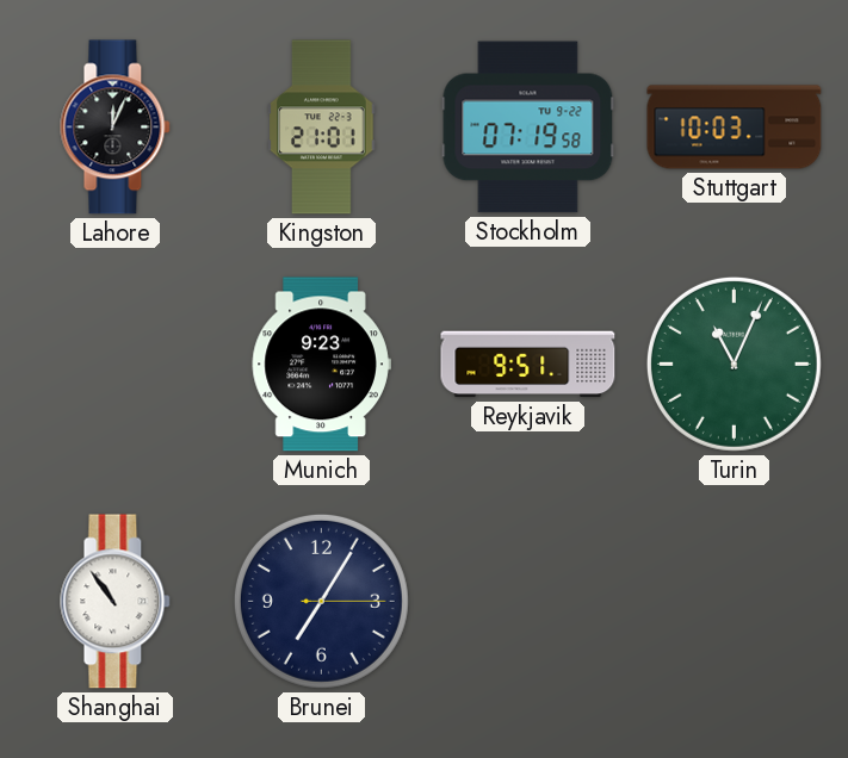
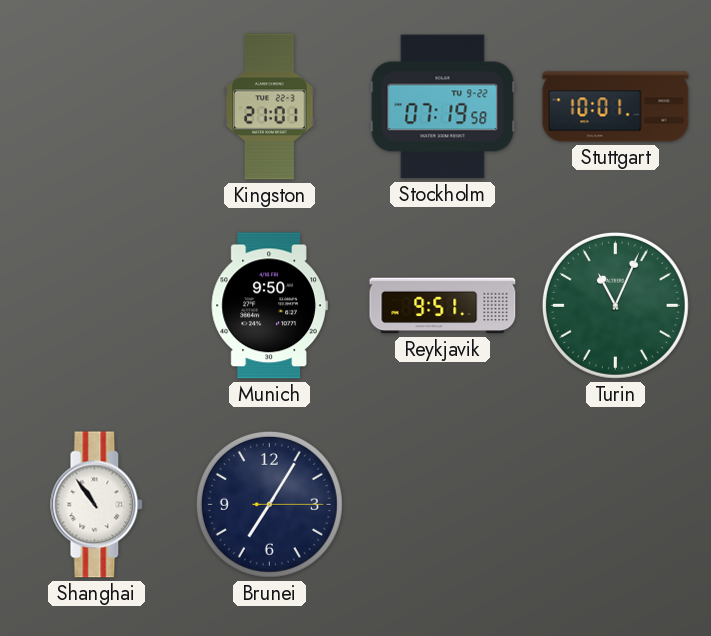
Lahore: 12:04 -> none
Stuttgart: 10:03 -> 10:01
Munich: 9:23 -> 9:50
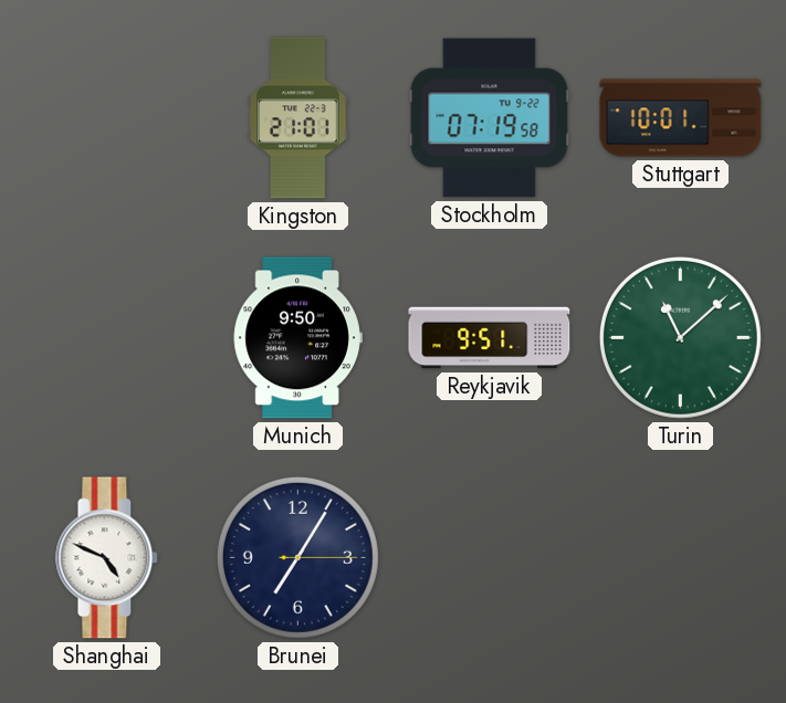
Turin: 11:04 -> 11:08
Shanghai: 10:54 -> 4:49
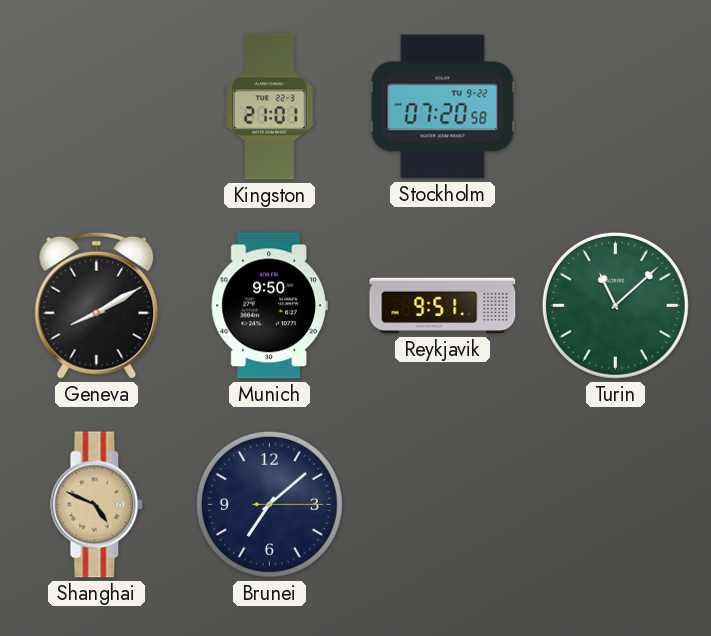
Stockholm: 07:19 -> 07:20
Stuttgart: 10:01 -> none
Geneva: none -> 8:10
Shanghai dial: white -> champagne
Brunei: 7:05 -> 7:08
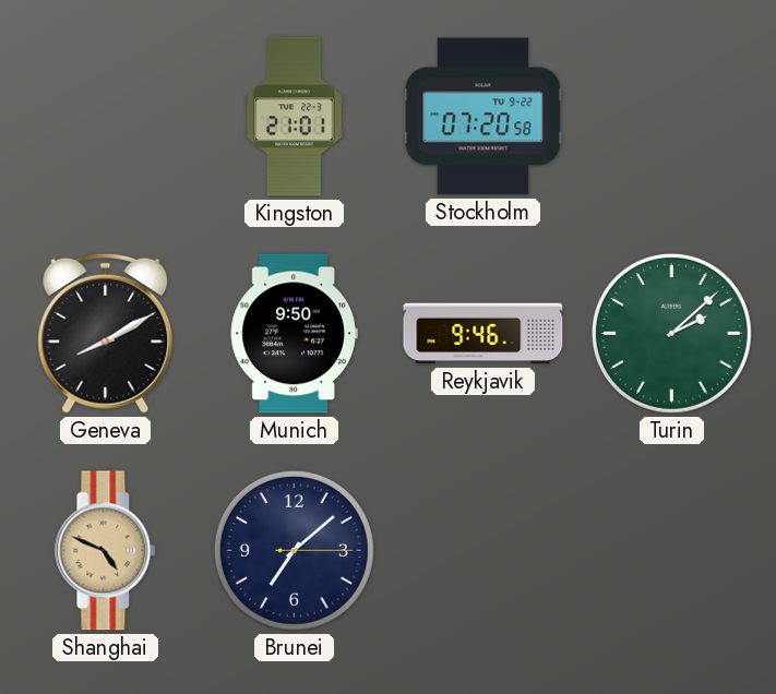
Reykjavik: 9:51 -> 9:46
Turin: 11:08 -> 2:08
